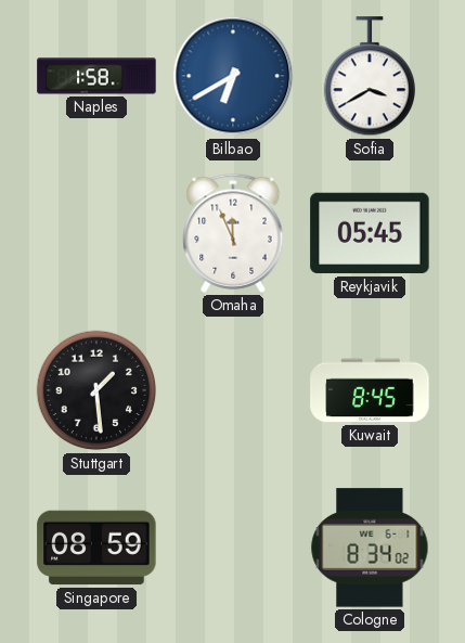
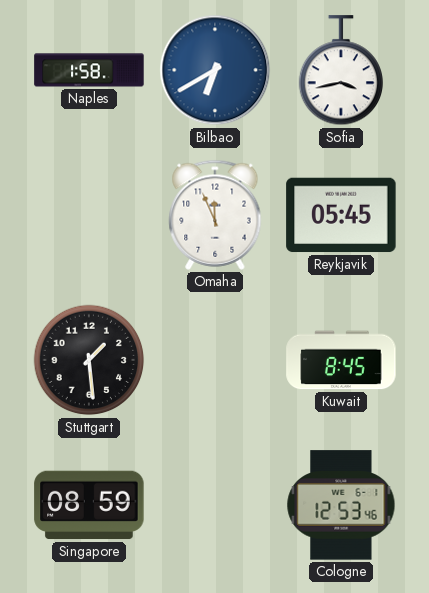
Sofia: 3:40 -> 3:43
Cologne: 8:34 -> 12:53
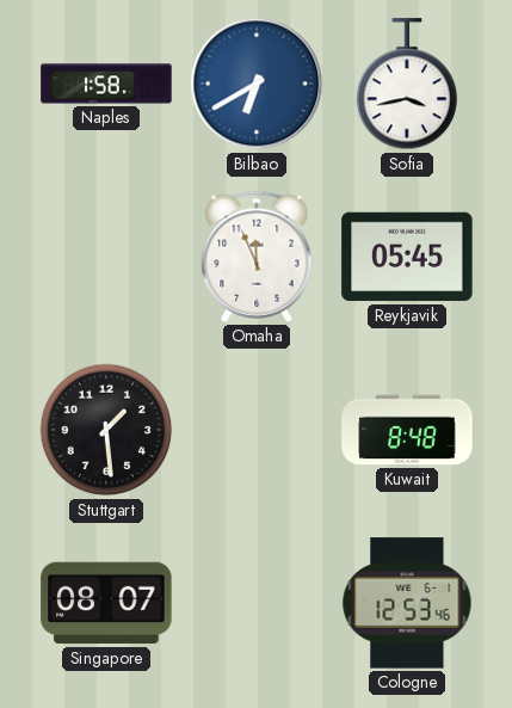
Kuwait: 8:45 -> 8:48
Singapore: 08:59 -> 08:07
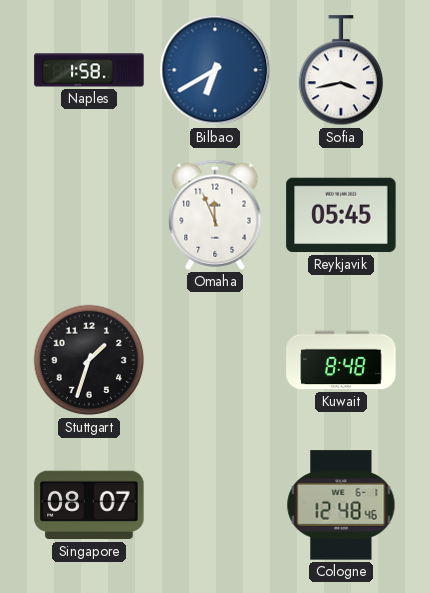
Stuttgart: 1:29 -> 1:33
Cologne: 12:53 -> 12:48
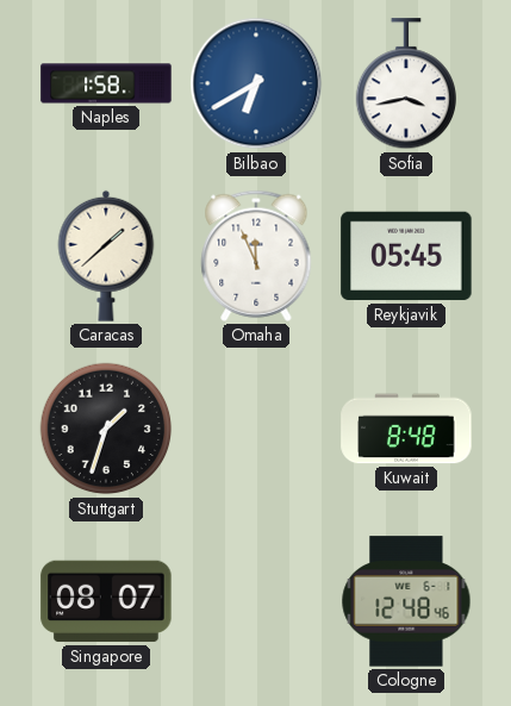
Caracas: none -> 1:38
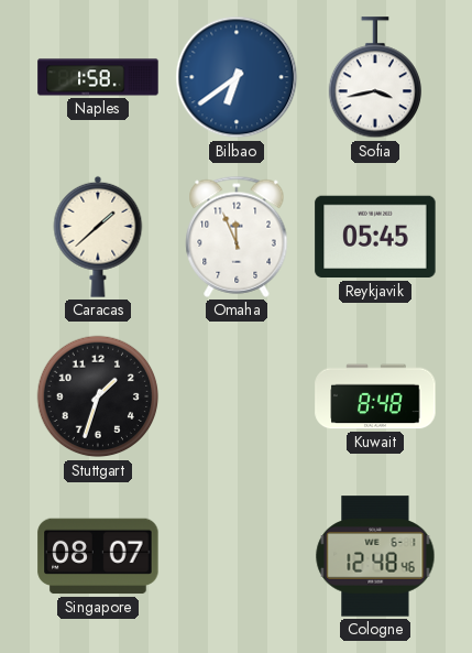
Bilbao: 6:40 -> 6:39
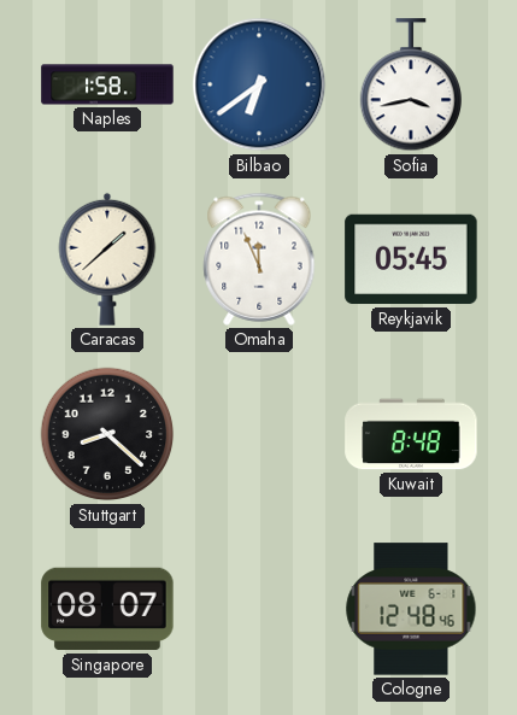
Stuttgart: 1:33 -> 8:22
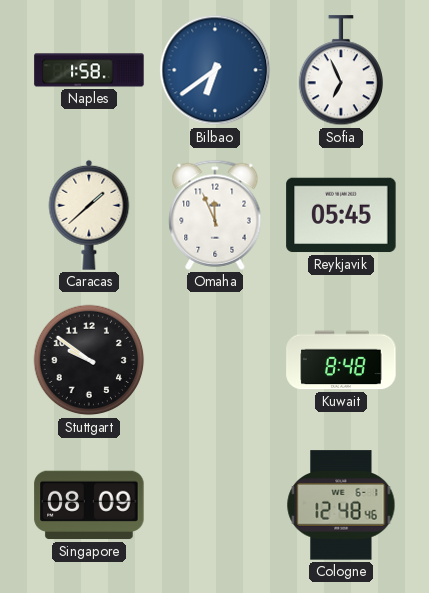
Sofia: 3:43 -> 6:56
Stuttgart: 8:22 -> 9:51
Singapore: 08:07 -> 08:09
